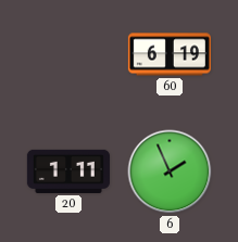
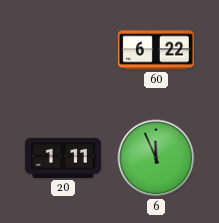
60: 6:19 -> 6:22
6: 1:56 -> 11:56
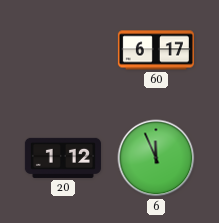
60: 6:22 -> 6:17
20: 1:11 -> 1:12
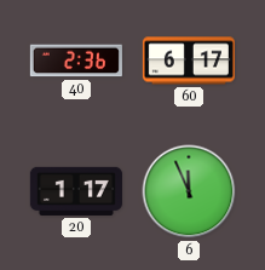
40: none -> 2:36
20: 1:12 -> 1:17
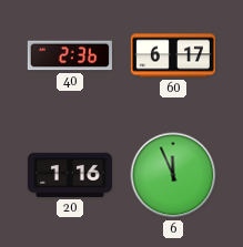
20: 1:17 -> 1:16
